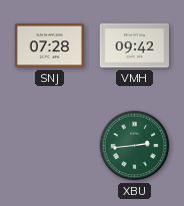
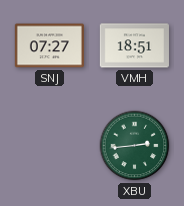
SNJ: 07:28 -> 07:27
VMH: 09:42 -> 18:51
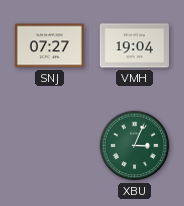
VMH: 18:51 -> 19:04
XBU: 2:44 -> 3:04
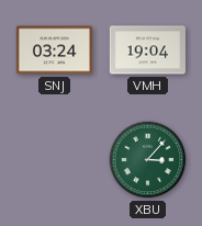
SNJ: 07:27 -> 03:24
XBU: 3:04 -> 3:07
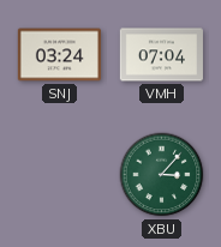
VMH: 19:04 -> 07:04
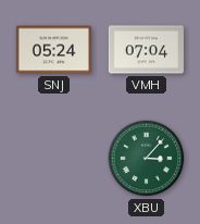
SNJ: 03:24 -> 05:24
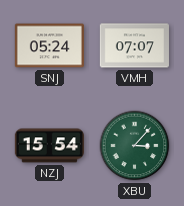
VMH: 07:04 -> 07:07
NZJ: none -> 15:54
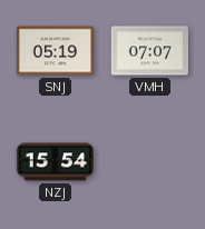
SNJ: 05:24 -> 05:19
XBU: 3:07 -> none
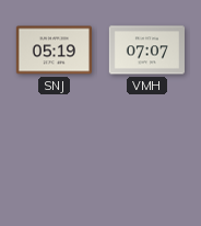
NZJ: 15:54 -> none
